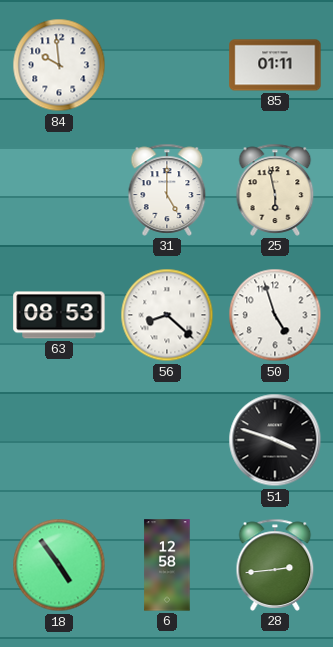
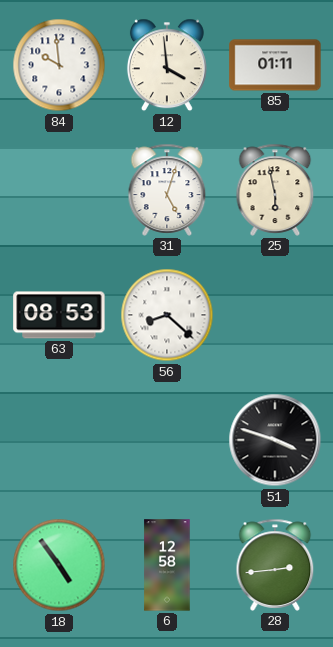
12: none -> 3:59
31: 5:00 -> 5:03
50: 4:57 -> none
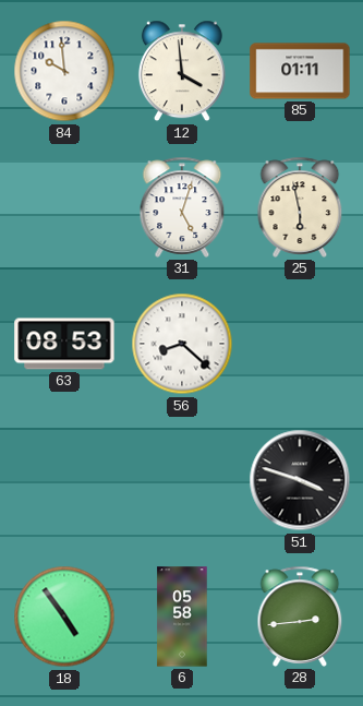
6: 12:58 -> 05:58
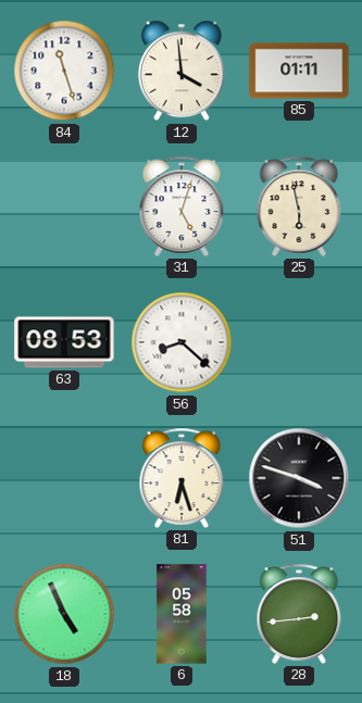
84: 9:59 -> 11:27
81: none -> 6:27
18: 4:54 -> 4:56
